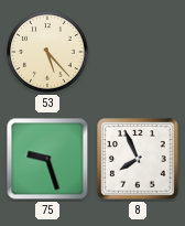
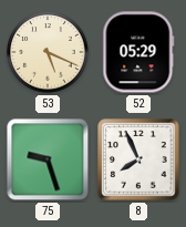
53: 5:23 -> 5:19
52: none -> 05:29
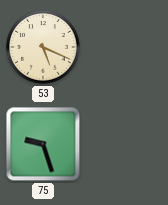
52: 05:29 -> none
8: 7:56 -> none
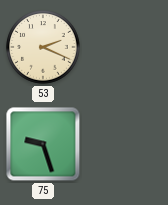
53: 5:19 -> 2:19
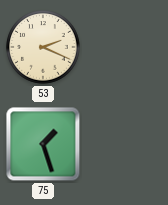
75: 9:27 -> 1:27
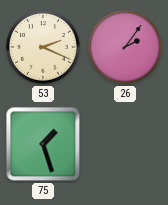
26: none -> 2:06
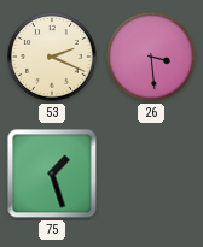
26: 2:06 -> 3:29
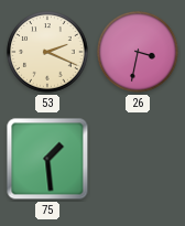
26: 3:29 -> 3:32
75: 1:27 -> 1:29
